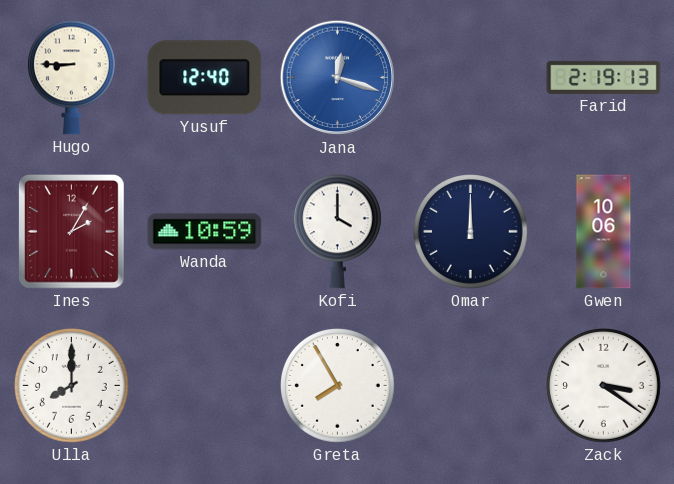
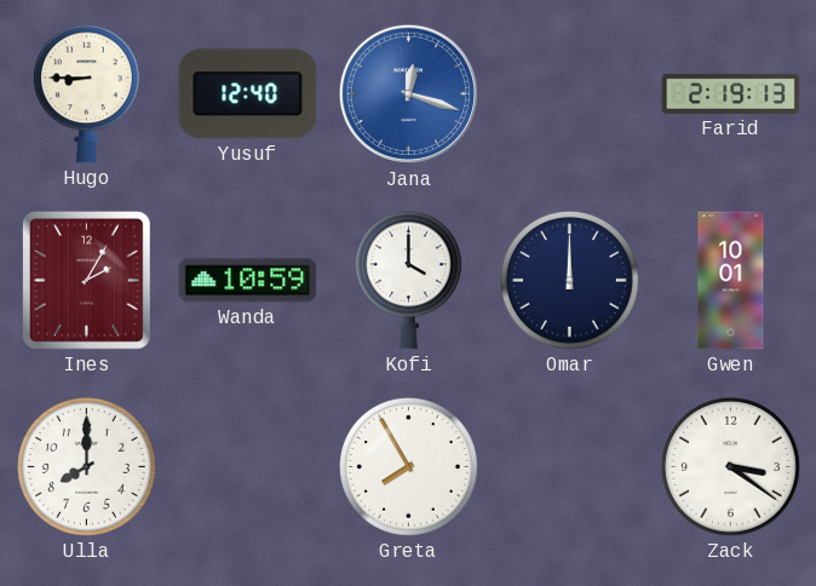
Gwen: 10:06 -> 10:01
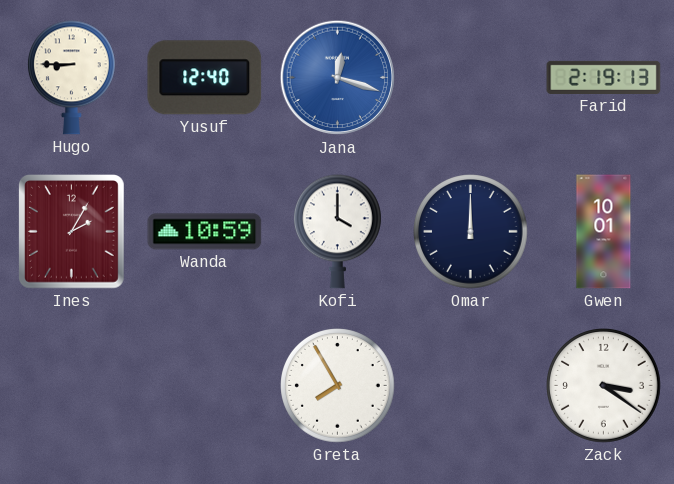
Ulla: 8:00 -> none
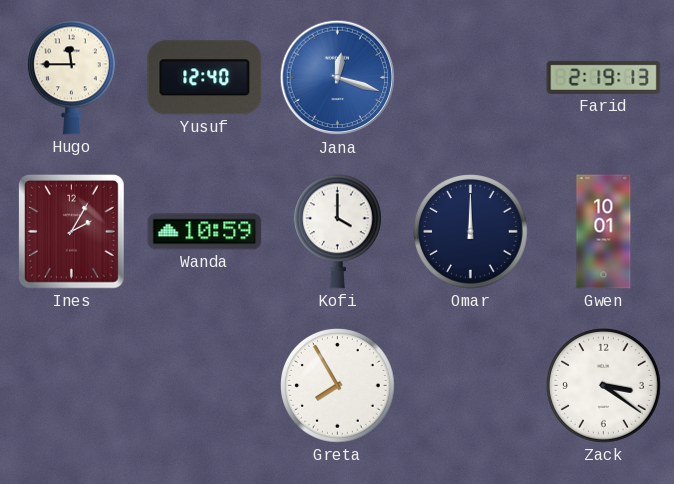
Hugo: 8:45 -> 11:45
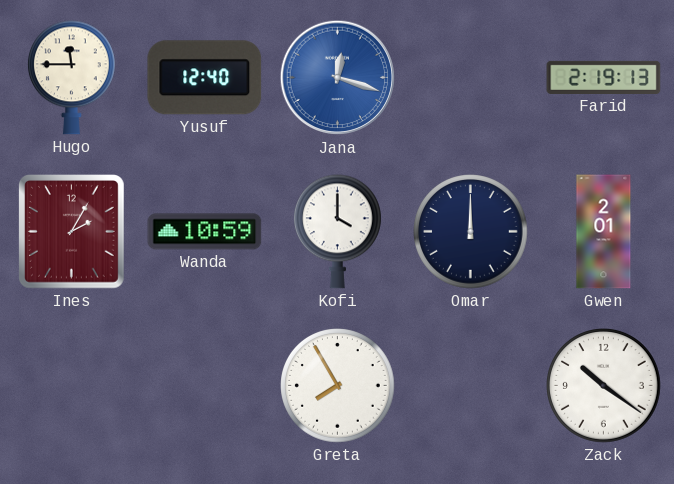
Gwen: 10:01 -> 2:01
Zack: 3:21 -> 10:21
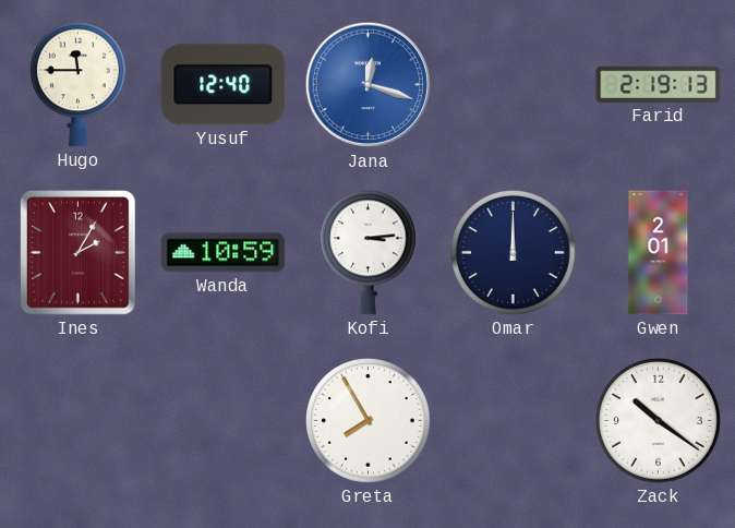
Kofi: 4:00 -> 3:14
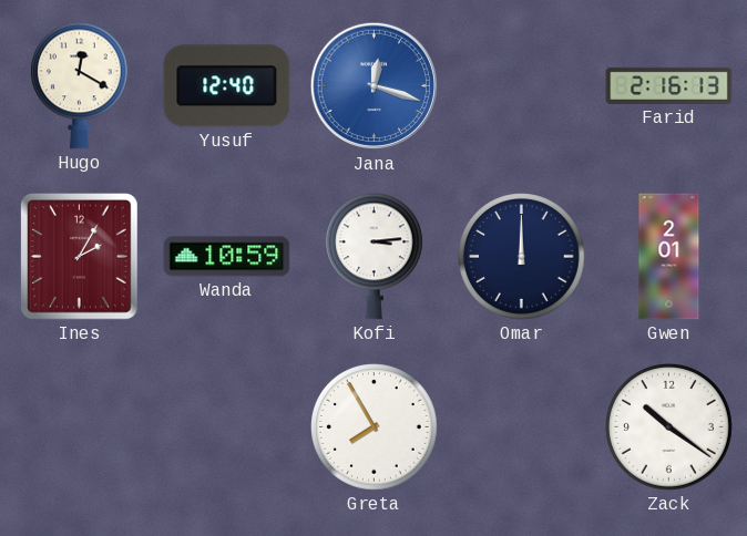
Hugo: 11:45 -> 12:20
Farid: 2:19 -> 2:16
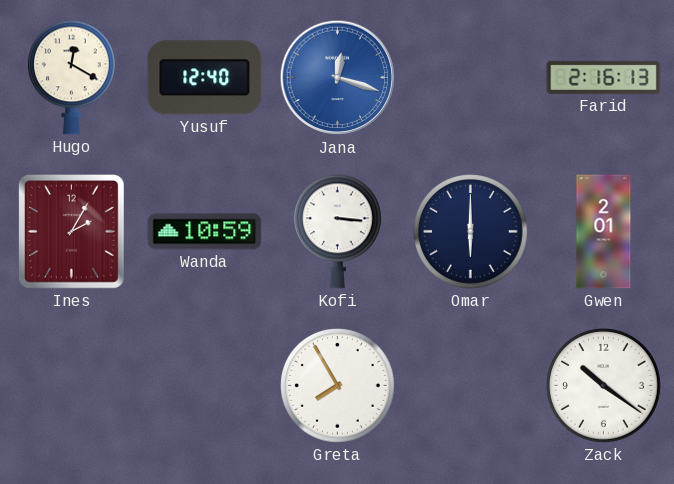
Kofi: 3:14 -> 3:16
Omar: 12:00 -> 6:00
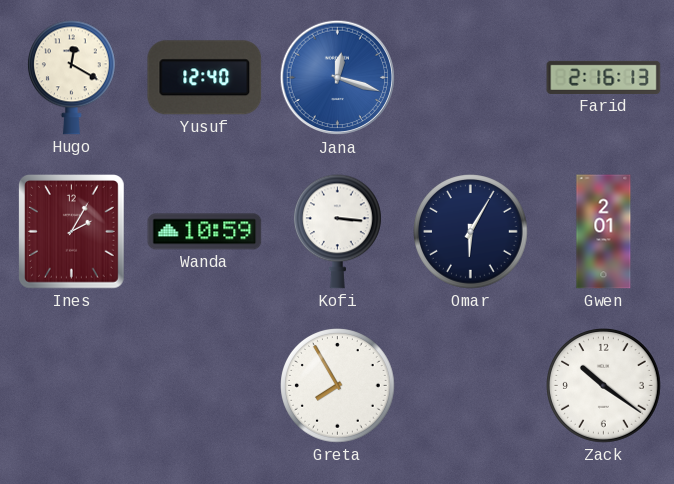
Omar: 6:00 -> 6:05
